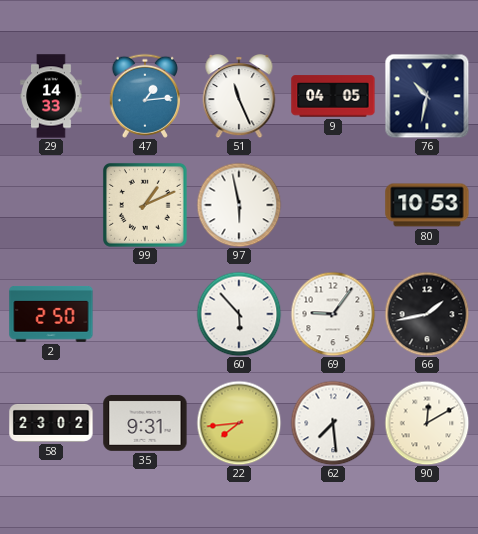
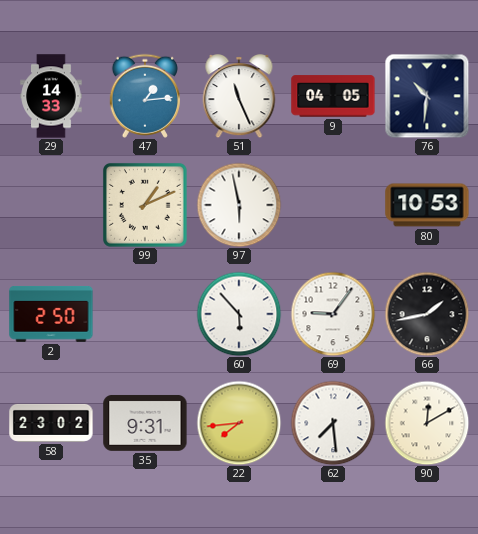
76: 10:32 -> 10:31
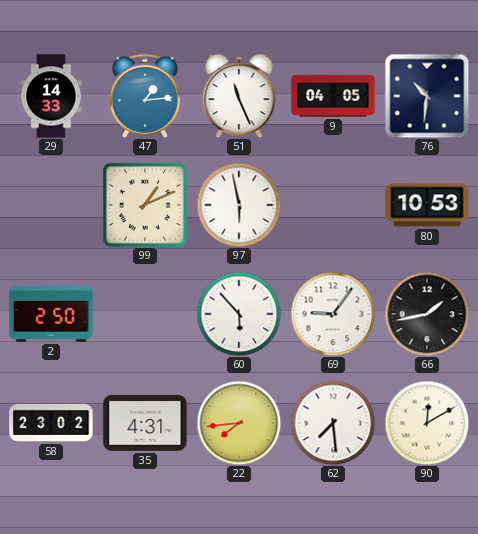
35: 9:31 -> 4:31
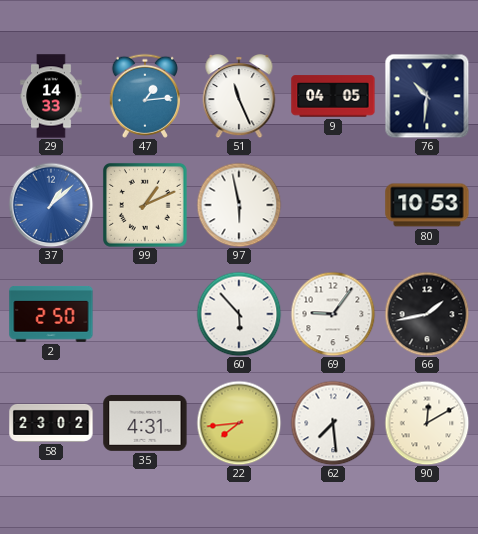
37: none -> 1:08
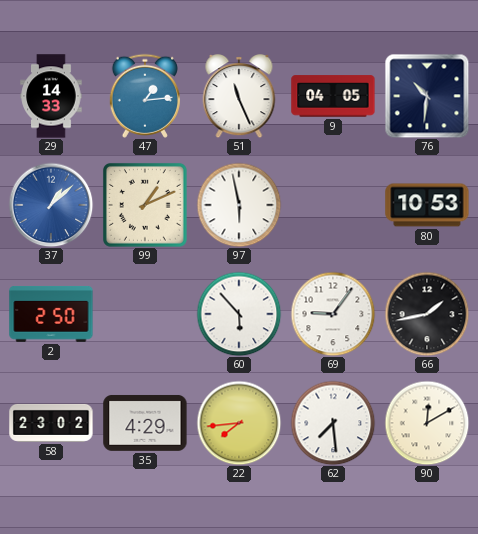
35: 4:31 -> 4:29
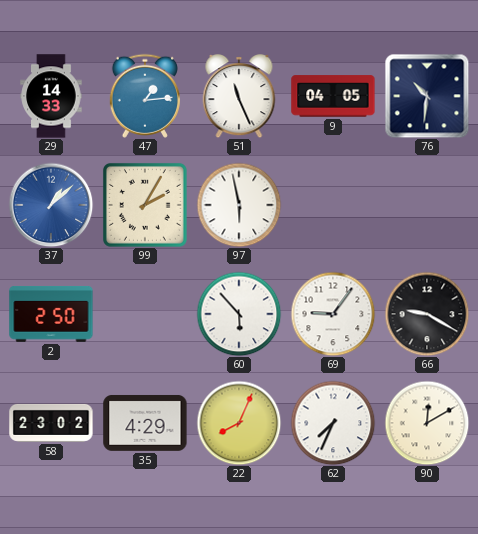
99: 1:11 -> 2:05
80: 10:53 -> none
66: 1:43 -> 9:20
22: 7:44 -> 8:04
62: 7:29 -> 7:34
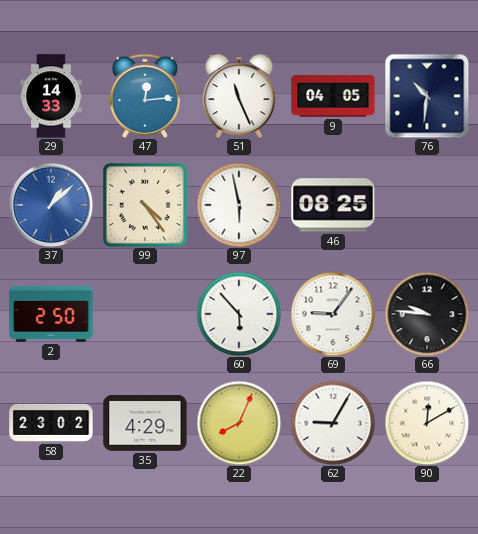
47: 1:14 -> 12:14
99: 2:05 -> 4:24
46: none -> 08:25
66: 9:20 -> 9:46
62: 7:34 -> 9:05
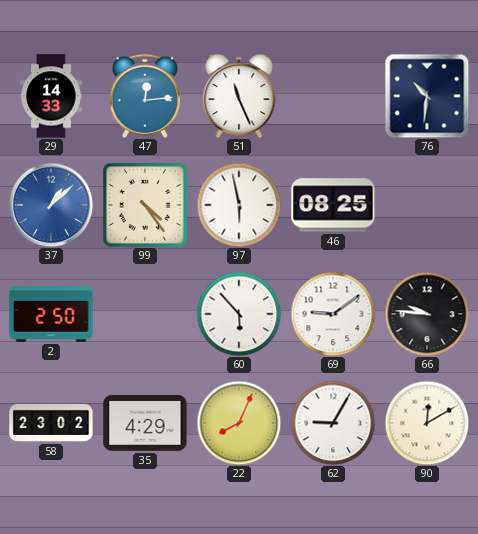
9: 04:05 -> none
69: 9:06 -> 9:09
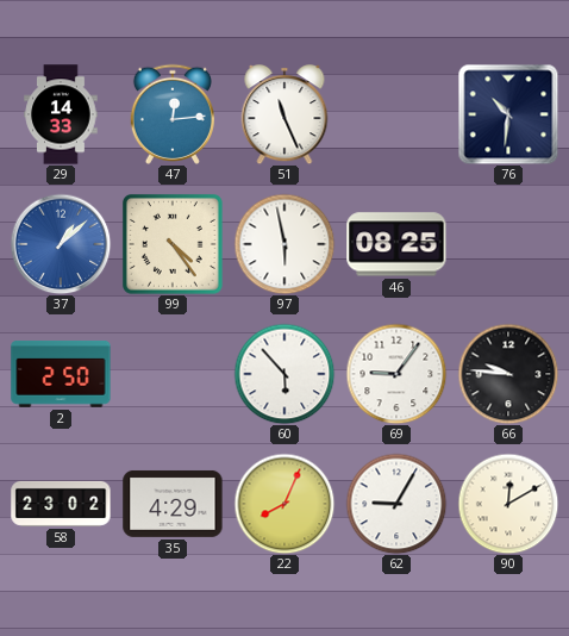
69: 9:09 -> 9:06
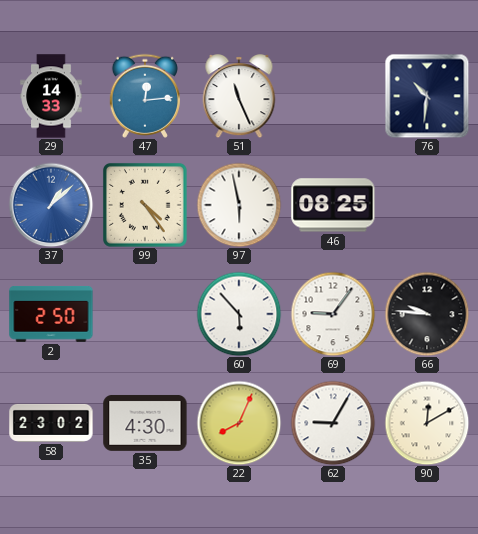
35: 4:29 -> 4:30
